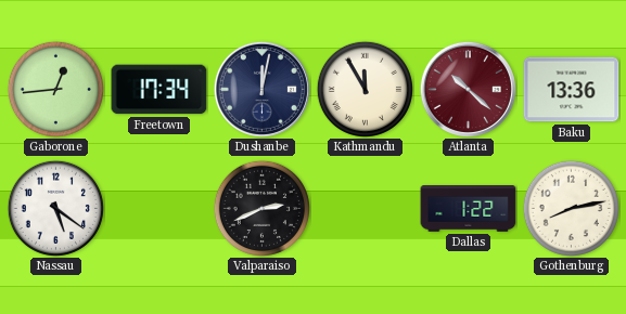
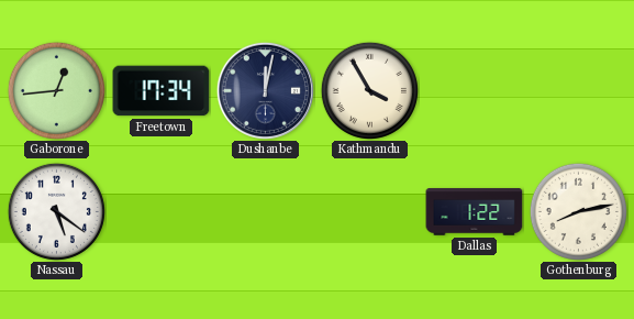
Kathmandu: 11:55 -> 3:55
Atlanta: 10:22 -> none
Baku: 13:36 -> none
Valparaiso: 2:41 -> none
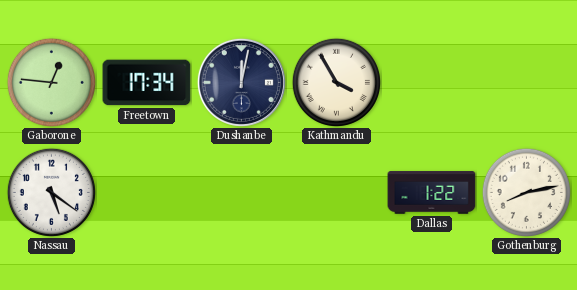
Gaborone: 12:44 -> 12:46
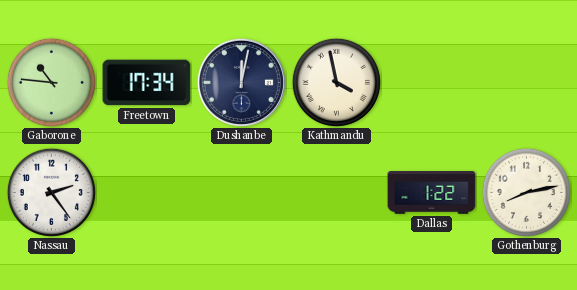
Gaborone: 12:46 -> 10:46
Kathmandu: 3:55 -> 3:58
Nassau: 5:21 -> 2:24
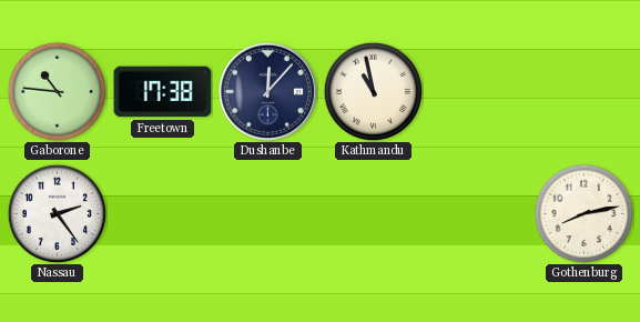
Freetown: 17:34 -> 17:38
Dushanbe: 12:02 -> 12:07
Kathmandu: 3:58 -> 10:58
Dallas: 1:22 -> none
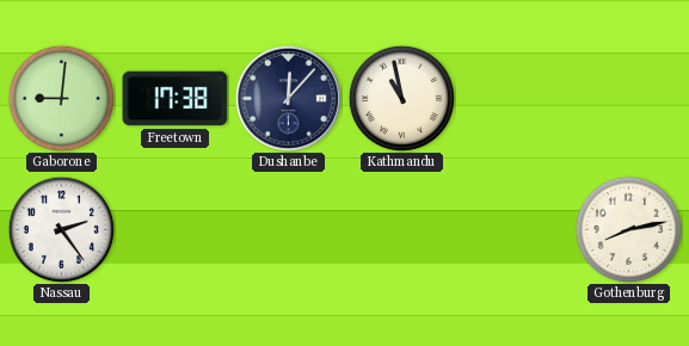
Gaborone: 10:46 -> 9:01
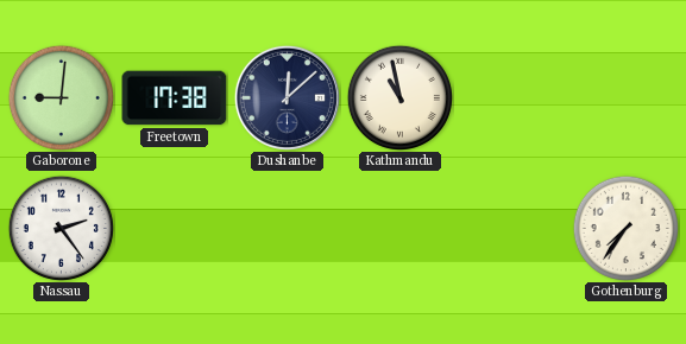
Dushanbe: 12:07 -> 12:08
Gothenburg: 8:13 -> 7:36
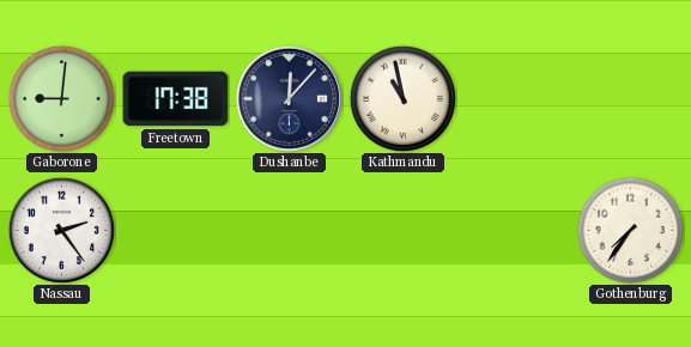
Dushanbe: 12:08 -> 12:07
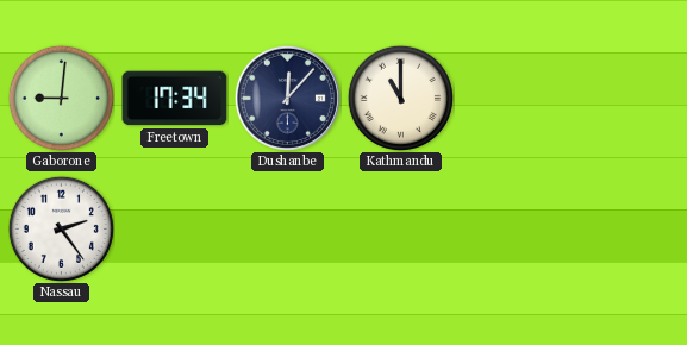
Freetown: 17:38 -> 17:34
Kathmandu: 10:58 -> 11:00
Gothenburg: 7:36 -> none
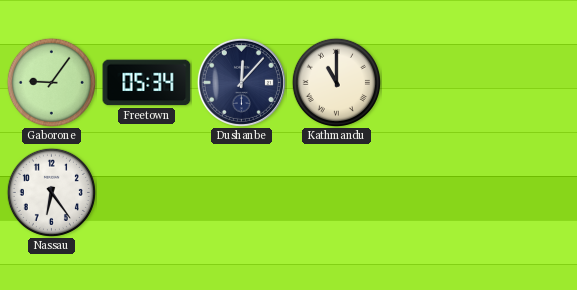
Gaborone: 9:01 -> 9:06
Freetown: 17:34 -> 05:34
Nassau: 2:24 -> 6:24
